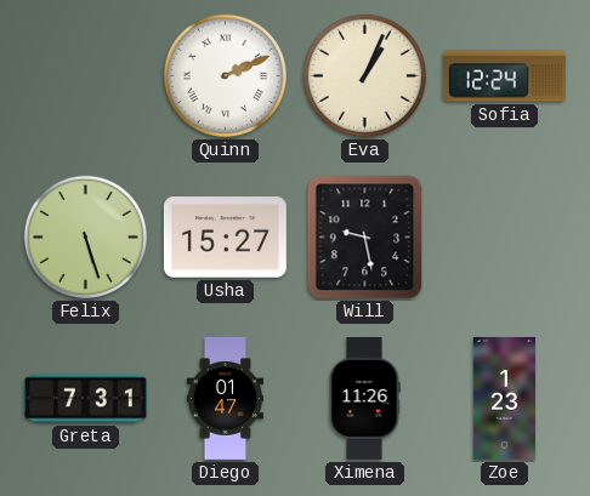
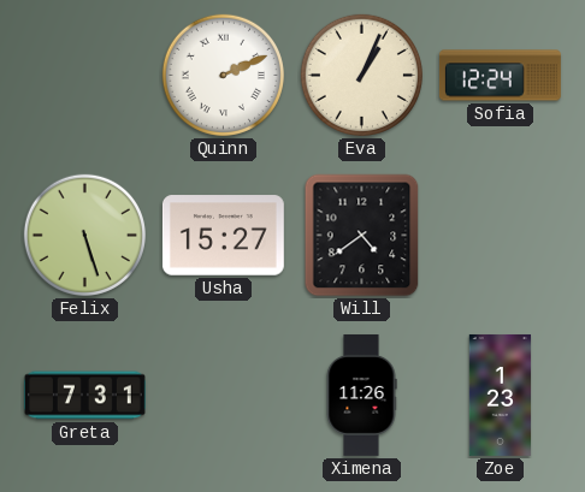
Will: 9:28 -> 4:39
Diego: 01:47 -> none
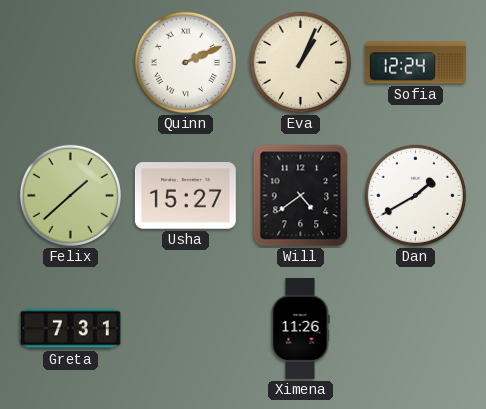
Felix: 5:27 -> 1:38
Dan: none -> 1:40
Zoe: 1:23 -> none
